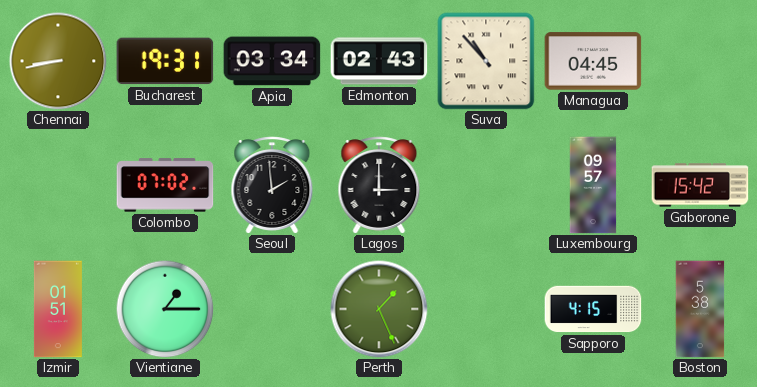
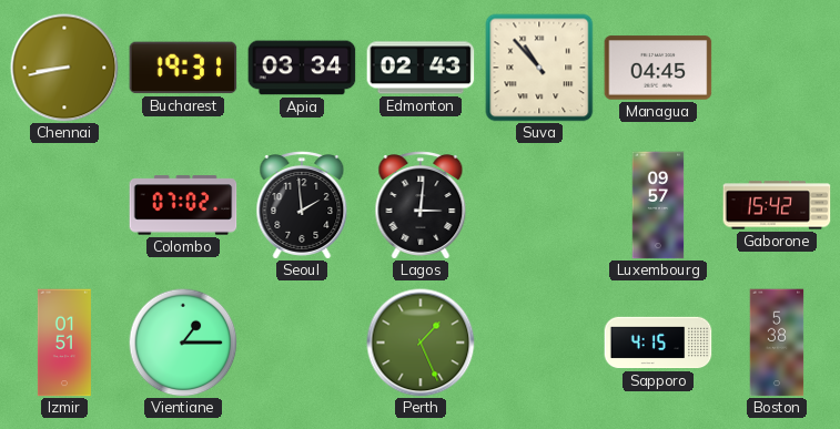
Lagos: 3:00 -> 3:01
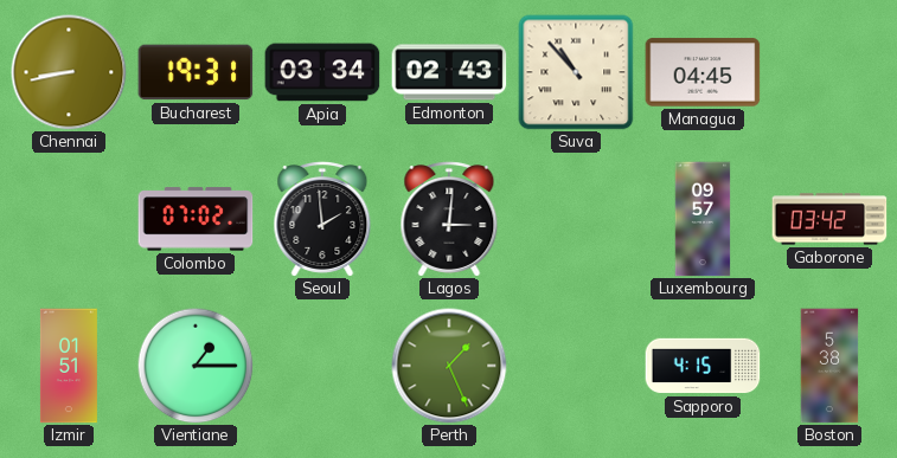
Gaborone: 15:42 -> 03:42
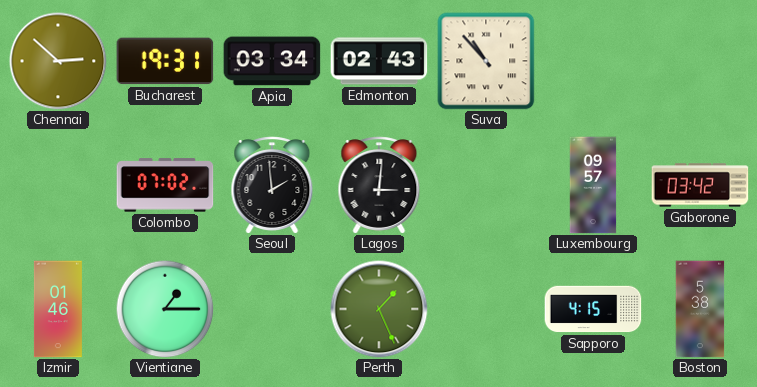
Chennai: 8:43 -> 2:52
Managua: 04:45 -> none
Izmir: 01:51 -> 01:46
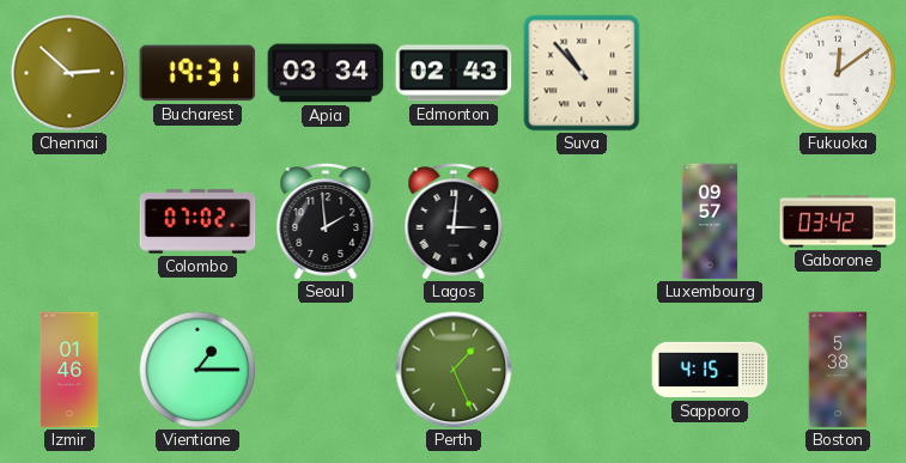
Fukuoka: none -> 12:09
